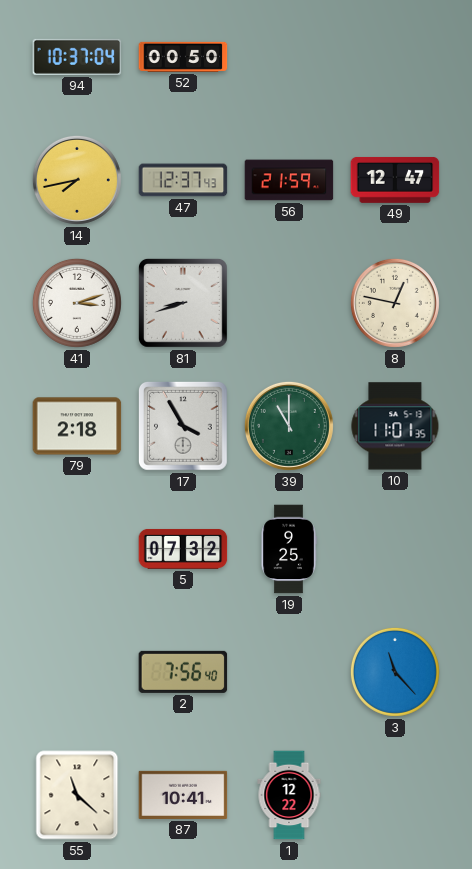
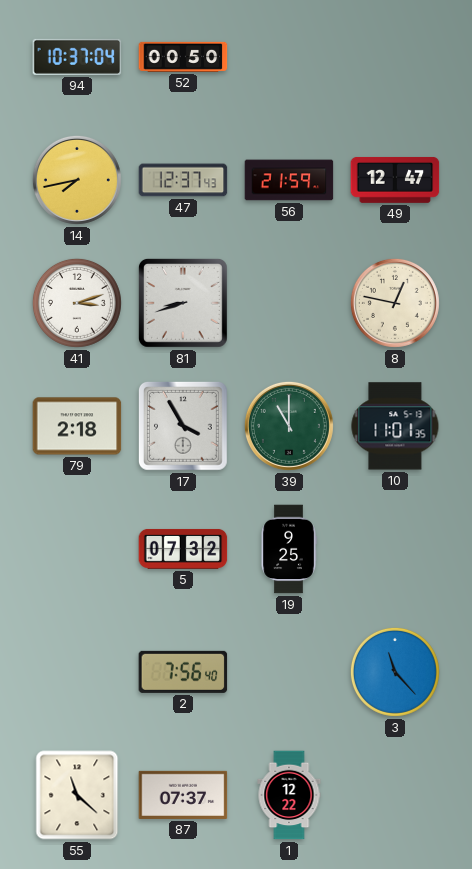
87: 10:41 -> 07:37
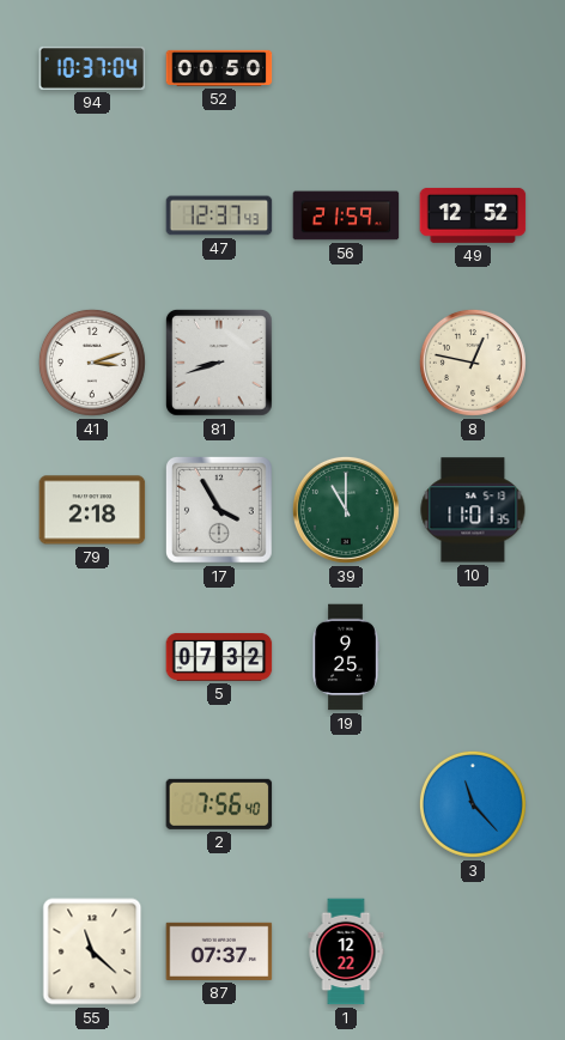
14: 7:43 -> none
49: 12:47 -> 12:52
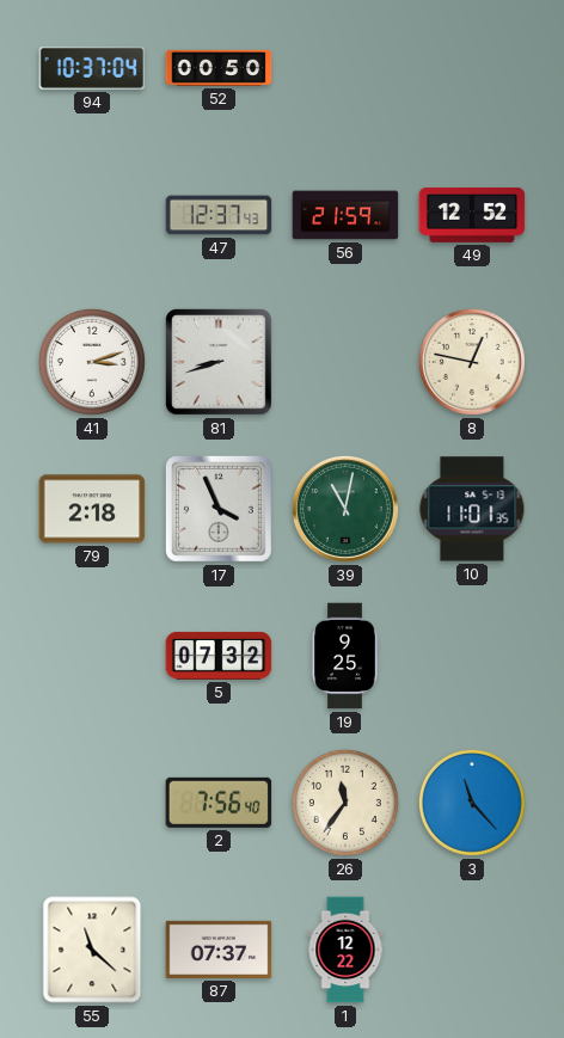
17: 3:55 -> 3:56
39: 11:00 -> 11:02
26: none -> 11:36
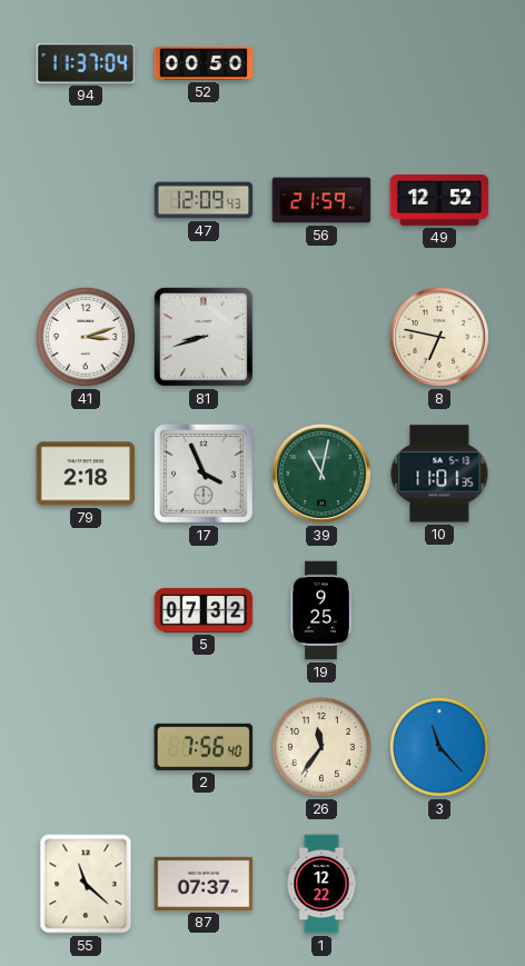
94: 10:37 -> 11:37
47: 12:37 -> 12:09
8: 12:47 -> 6:47
